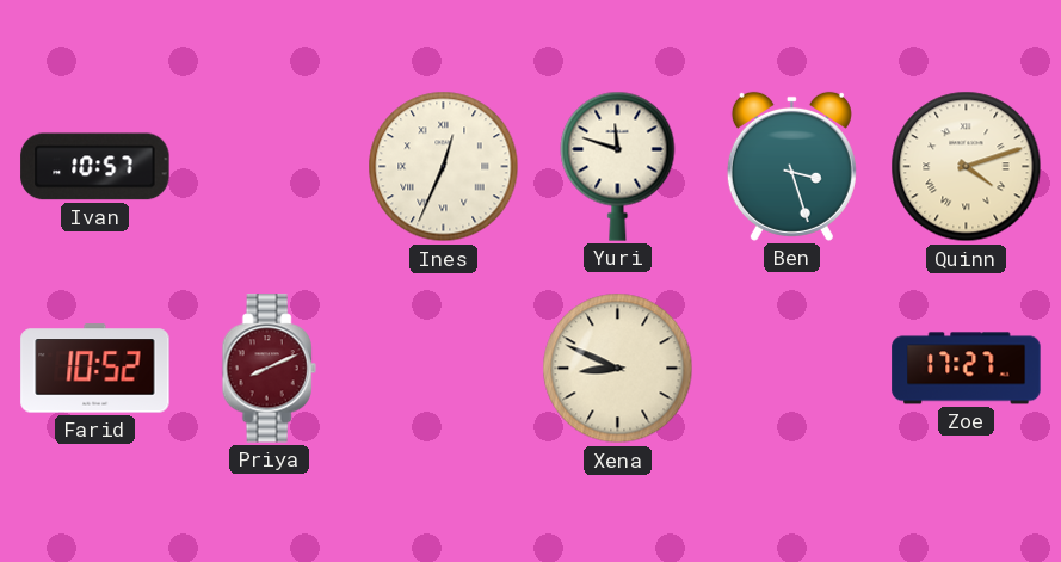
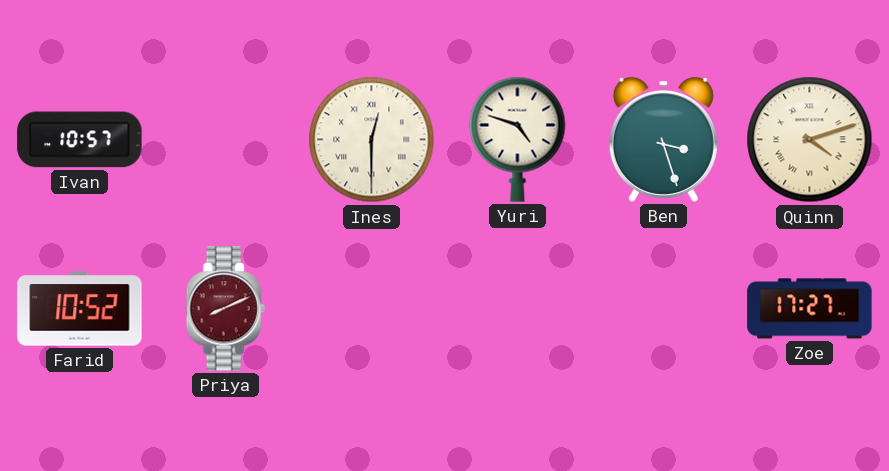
Ines: 12:34 -> 12:30
Yuri: 11:48 -> 4:48
Xena: 8:49 -> none
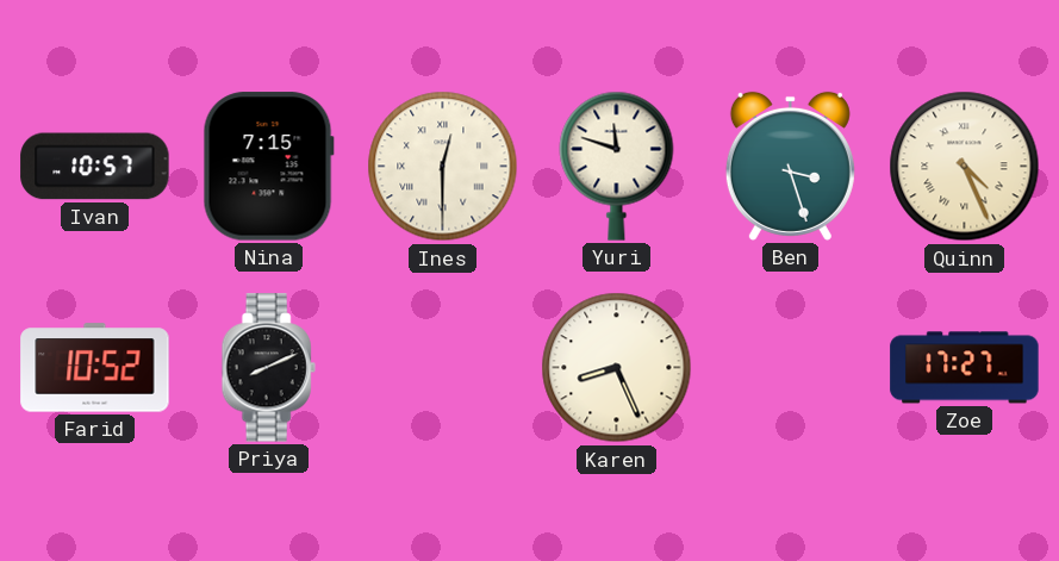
Nina: none -> 7:15
Yuri: 4:48 -> 11:48
Quinn: 4:12 -> 4:26
Priya dial: burgundy -> black
Karen: none -> 8:26
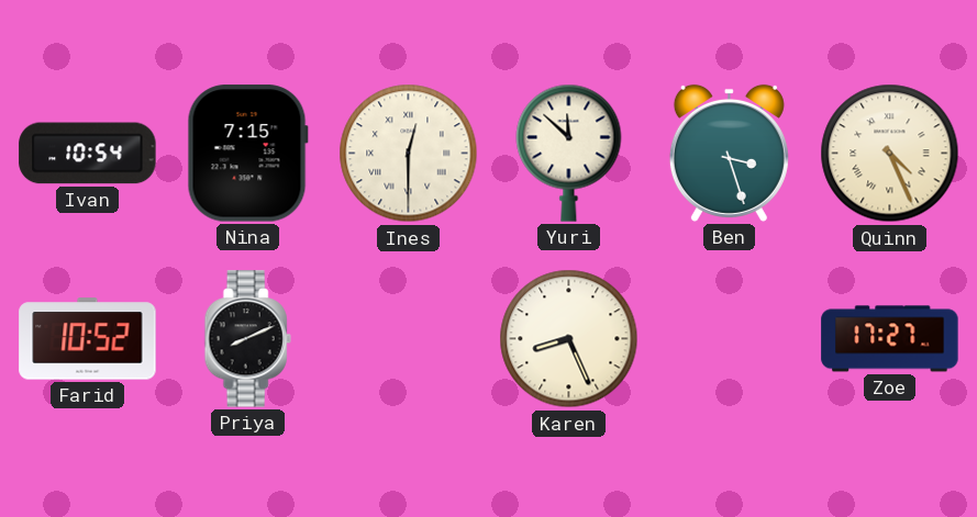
Ivan: 10:57 -> 10:54
Yuri: 11:48 -> 11:52
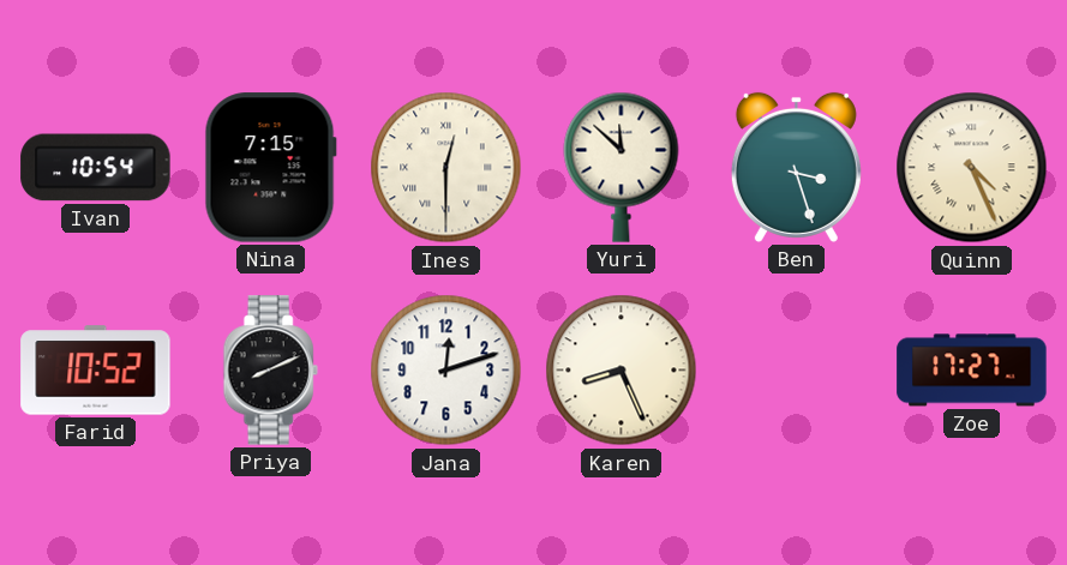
Jana: none -> 12:12
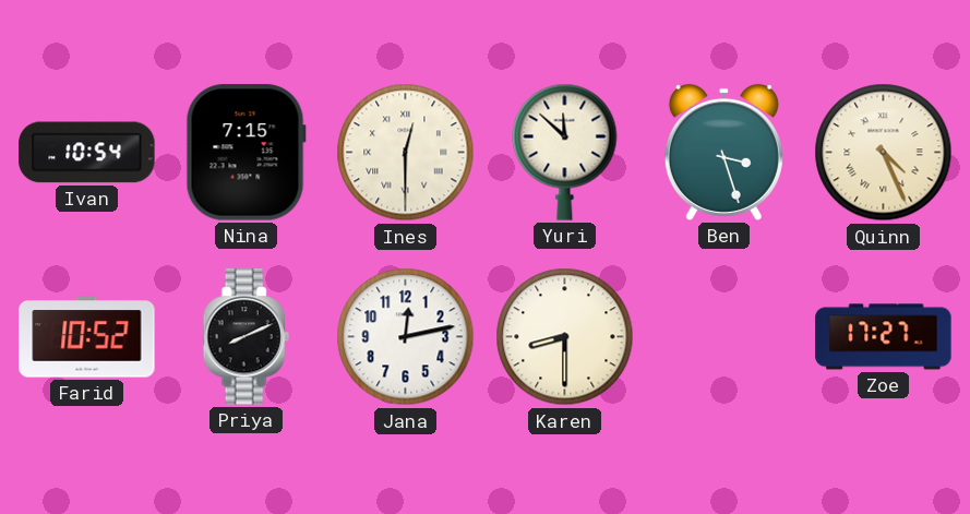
Jana: 12:12 -> 12:13
Karen: 8:26 -> 8:30
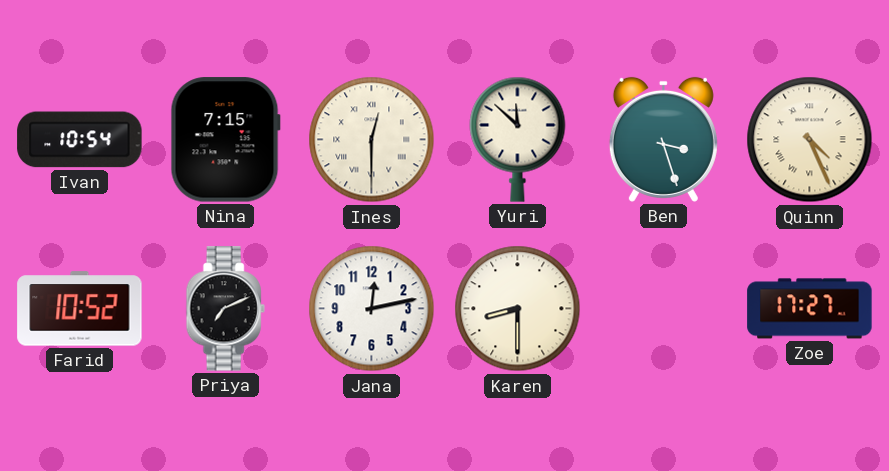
Priya: 8:11 -> 7:11
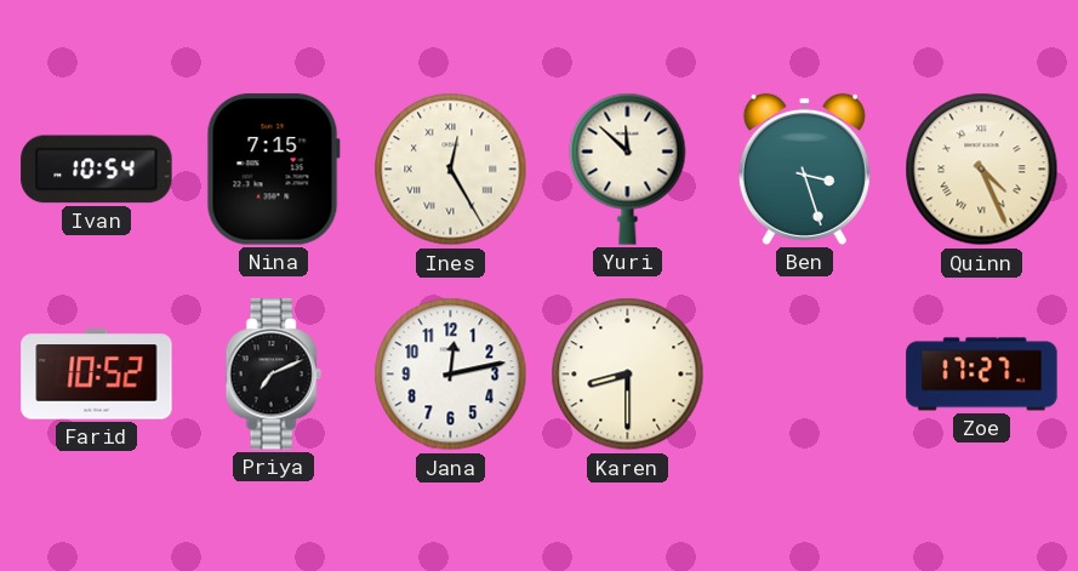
Ines: 12:30 -> 12:25
